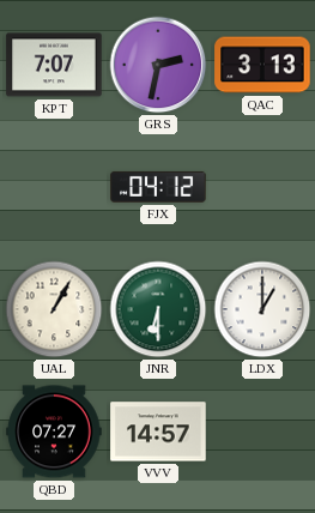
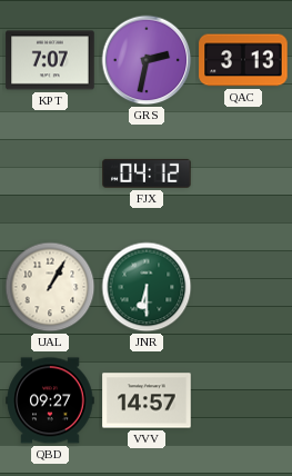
LDX: 1:00 -> none
QBD: 07:27 -> 09:27
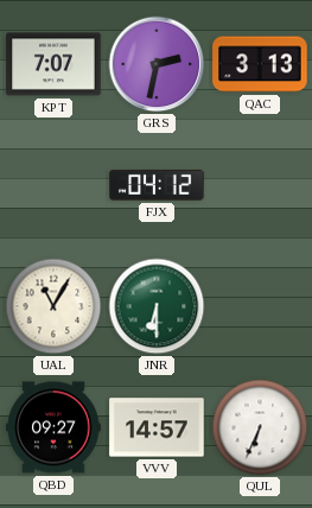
UAL: 1:05 -> 11:05
QUL: none -> 6:34
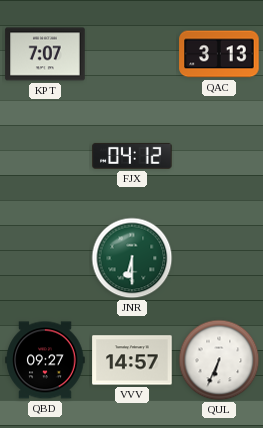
GRS: 2:32 -> none
UAL: 11:05 -> none
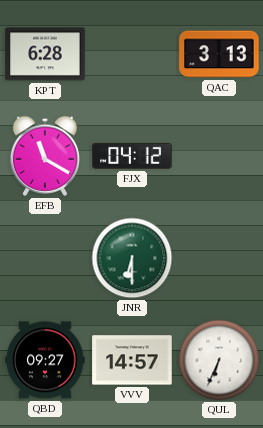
KPT: 7:07 -> 6:28
EFB: none -> 11:20
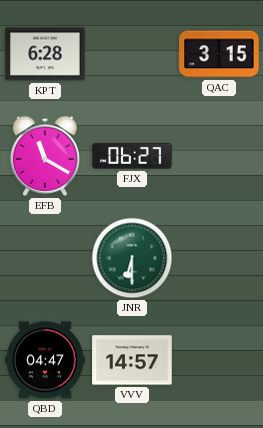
QAC: 3:13 -> 3:15
FJX: 04:12 -> 06:27
QBD: 09:27 -> 04:47
QUL: 6:34 -> none
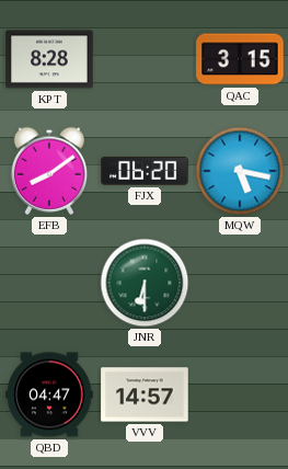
KPT: 6:28 -> 8:28
EFB: 11:20 -> 8:09
FJX: 06:27 -> 06:20
MQW: none -> 5:17
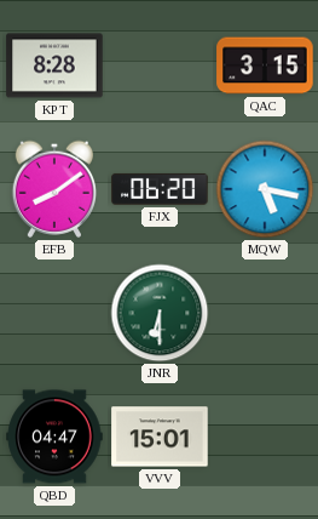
VVV: 14:57 -> 15:01
